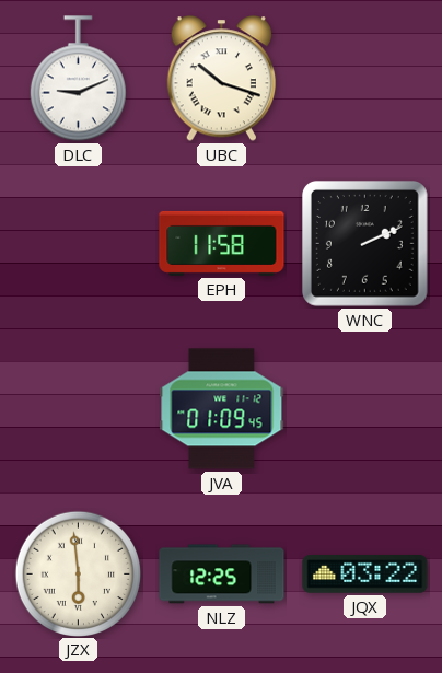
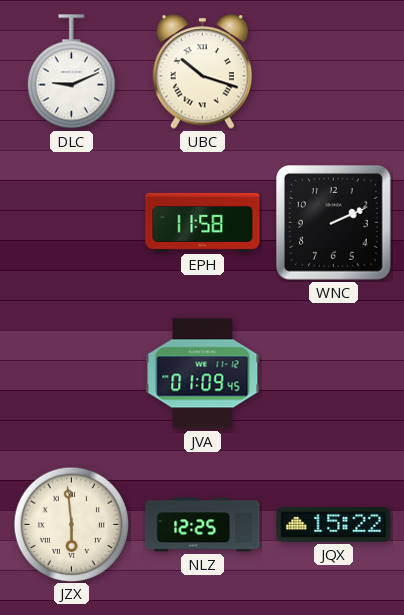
JQX: 03:22 -> 15:22
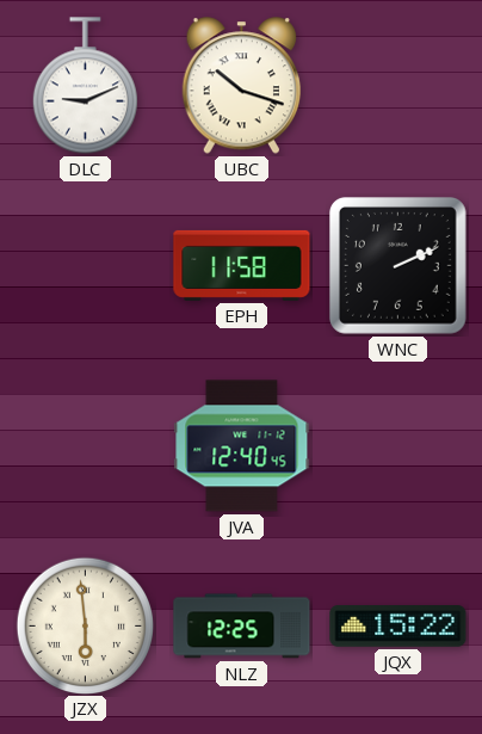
JVA: 01:09 -> 12:40
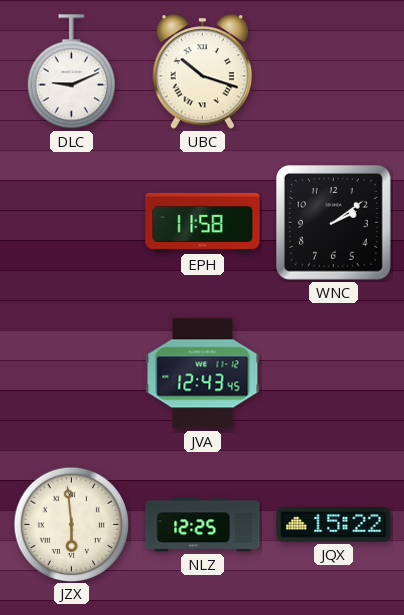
WNC: 2:11 -> 2:09
JVA: 12:40 -> 12:43
